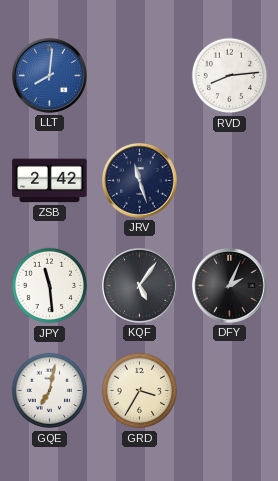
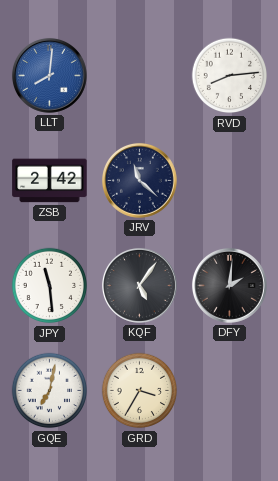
JRV: 11:27 -> 11:22
DFY: 2:04 -> 2:01
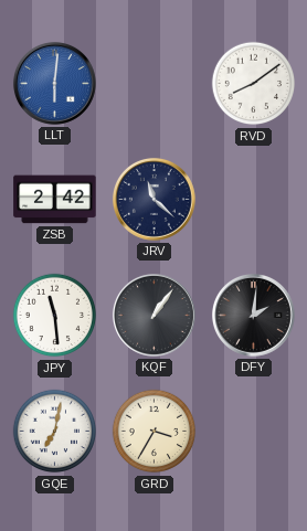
LLT: 8:01 -> 6:01
RVD: 8:14 -> 8:09
KQF: 5:06 -> 1:06
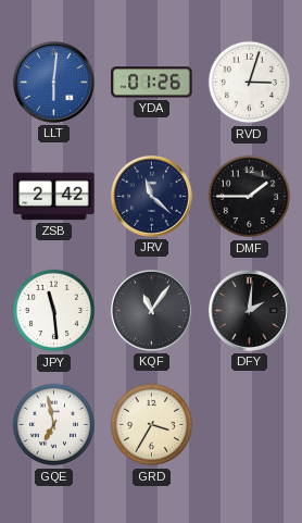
YDA: none -> 01:26
RVD: 8:09 -> 3:03
DMF: none -> 1:45
KQF: 1:06 -> 11:06
GQE: 7:02 -> 6:58
